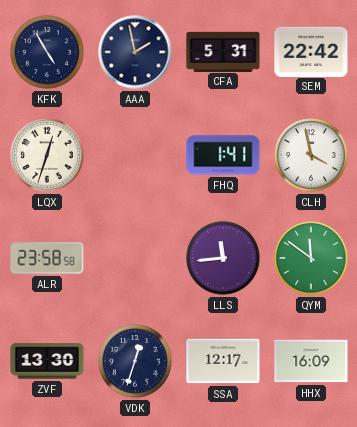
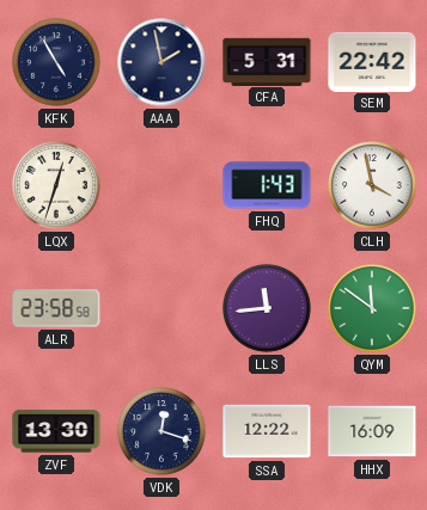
FHQ: 1:41 -> 1:43
VDK: 12:33 -> 12:18
SSA: 12:17 -> 12:22
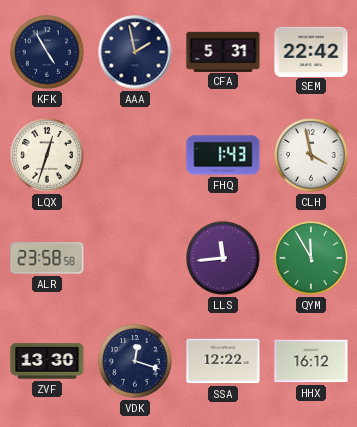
QYM: 11:51 -> 11:55
HHX: 16:09 -> 16:12
